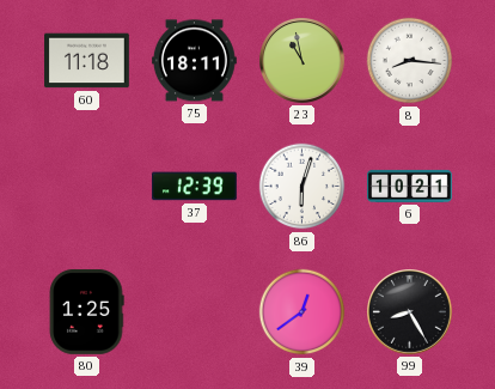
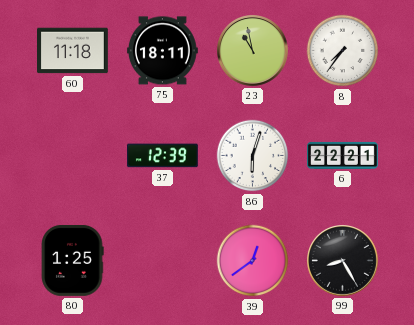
8: 8:16 -> 7:36
6: 10:21 -> 22:21
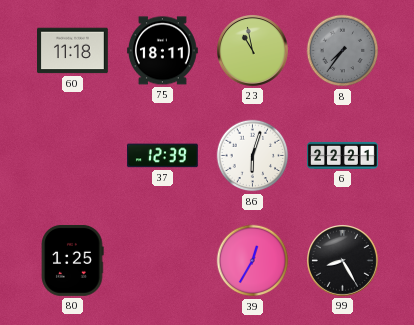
8 dial: white -> grey
39: 12:39 -> 12:35
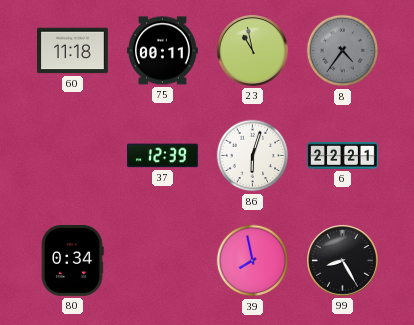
75: 18:11 -> 00:11
8: 7:36 -> 4:36
80: 1:25 -> 0:34
39: 12:35 -> 7:58
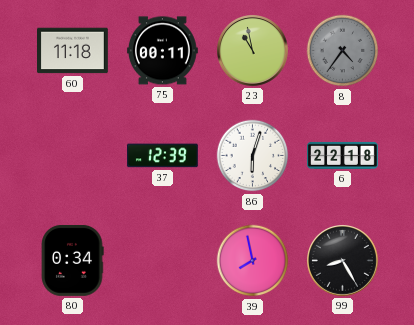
6: 22:21 -> 22:18
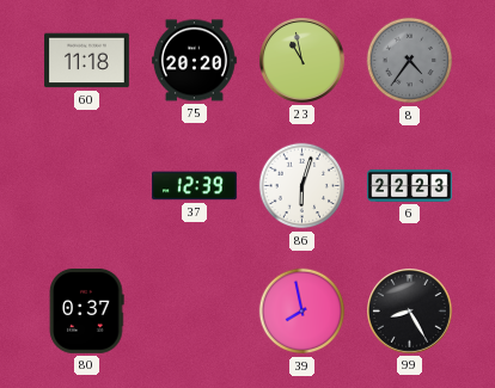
75: 00:11 -> 20:20
6: 22:18 -> 22:23
80: 0:34 -> 0:37
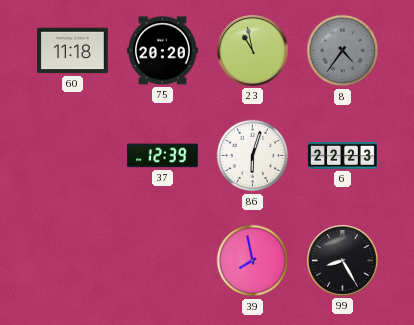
80: 0:37 -> none
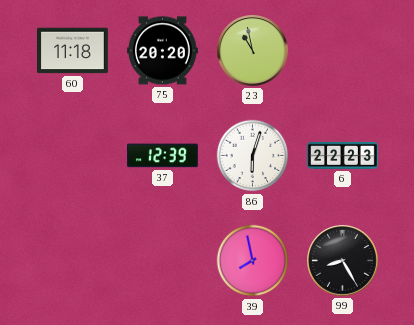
8: 4:36 -> none
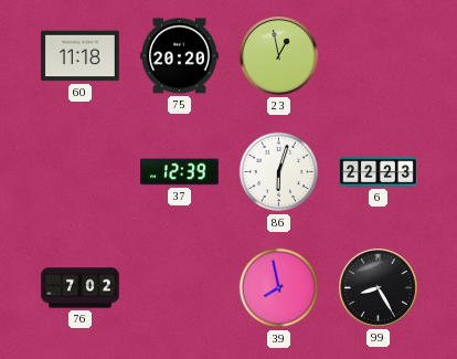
23: 10:58 -> 12:58
76: none -> 7:02
